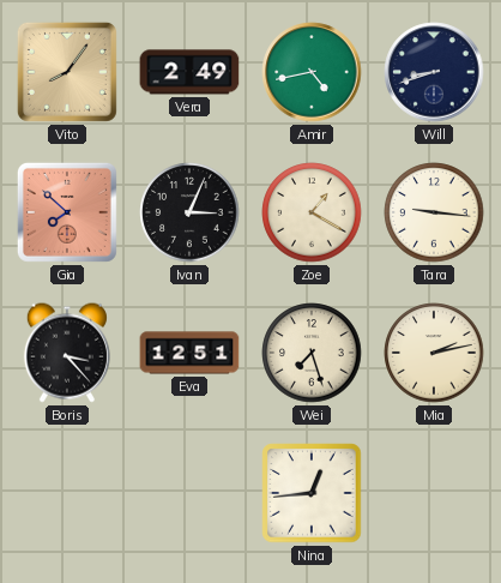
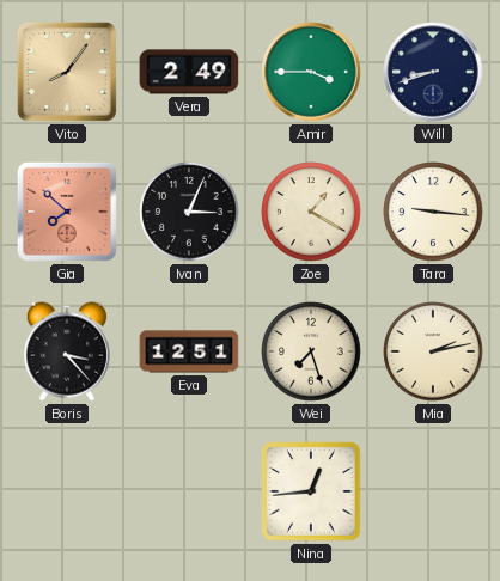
Amir: 4:43 -> 3:45
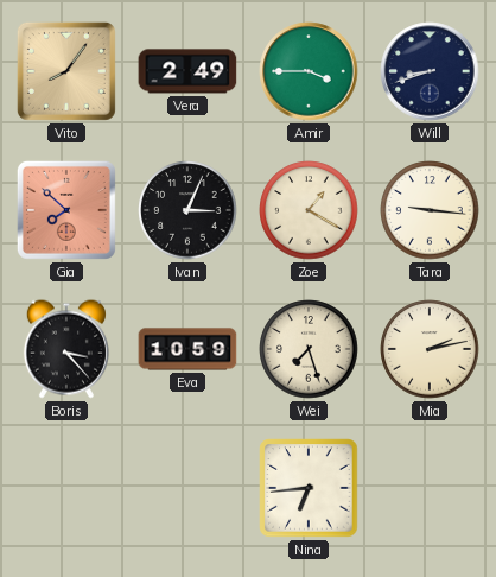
Eva: 12:51 -> 10:59
Nina: 12:44 -> 6:44
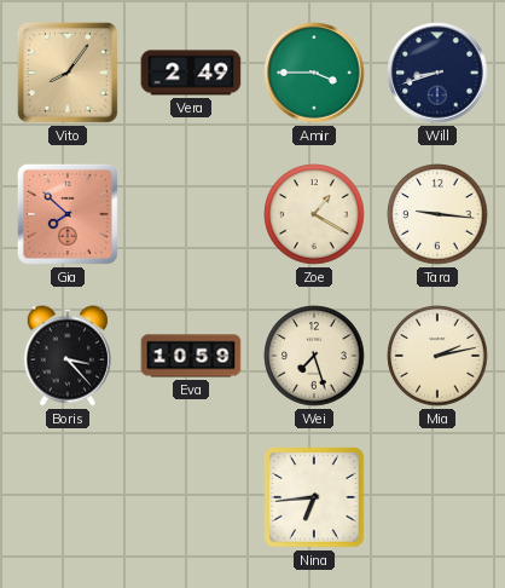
Ivan: 3:04 -> none
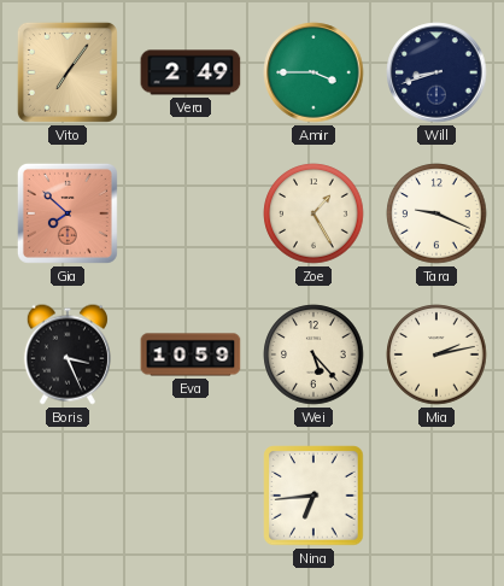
Vito: 8:06 -> 7:06
Zoe: 1:20 -> 1:25
Tara: 9:16 -> 9:19
Boris: 3:23 -> 3:26
Wei: 7:27 -> 5:23
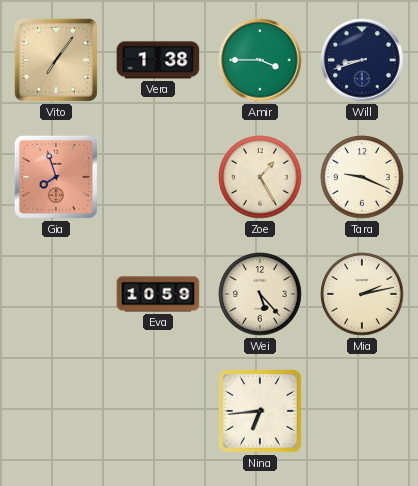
Vera: 2:49 -> 1:38
Gia: 7:52 -> 7:57
Boris: 3:26 -> none
